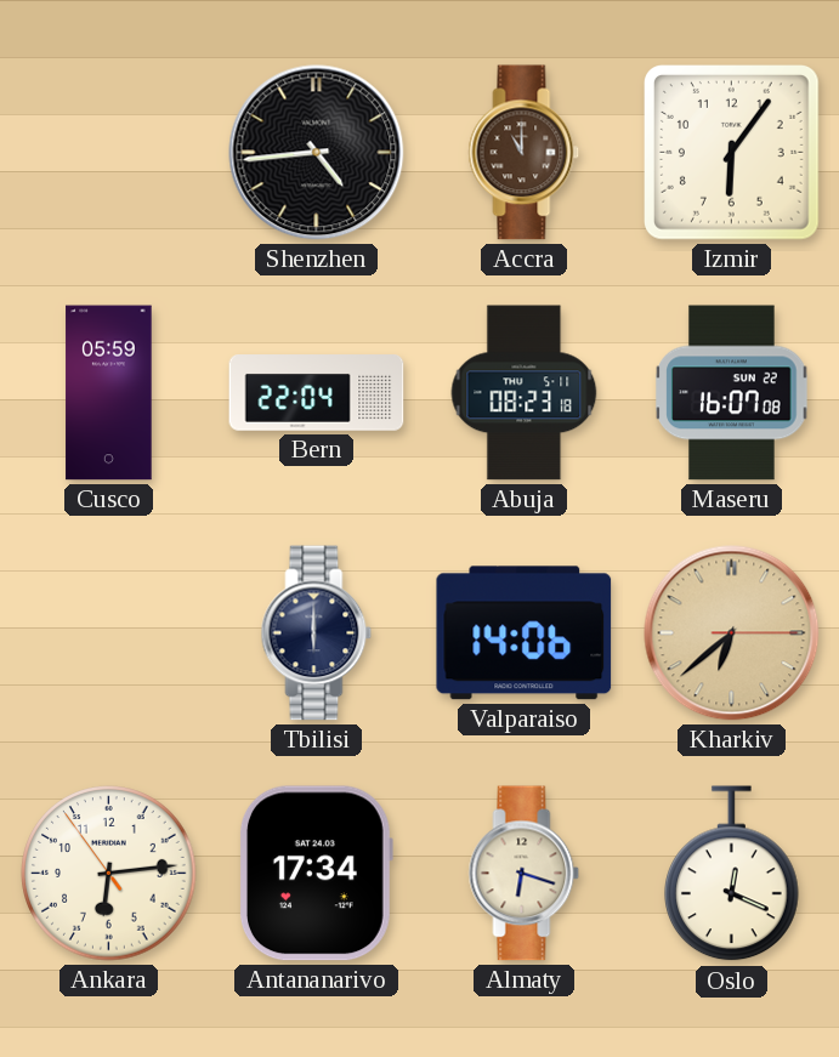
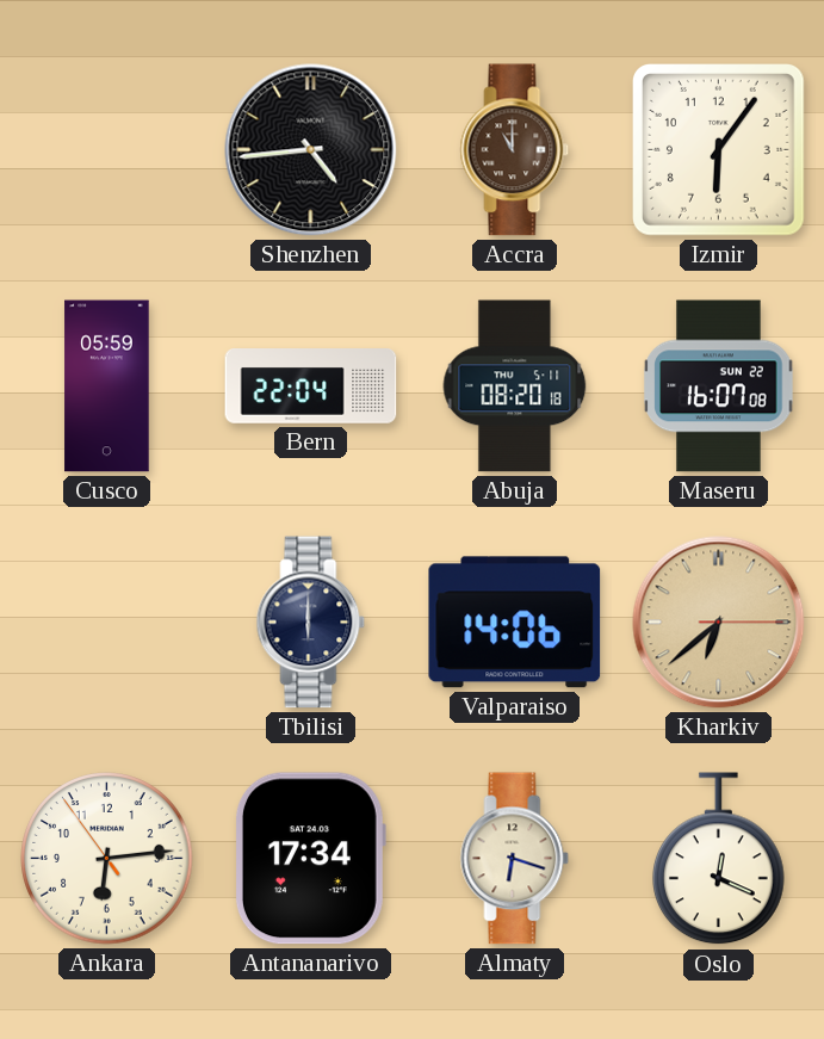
Abuja: 08:23 -> 08:20
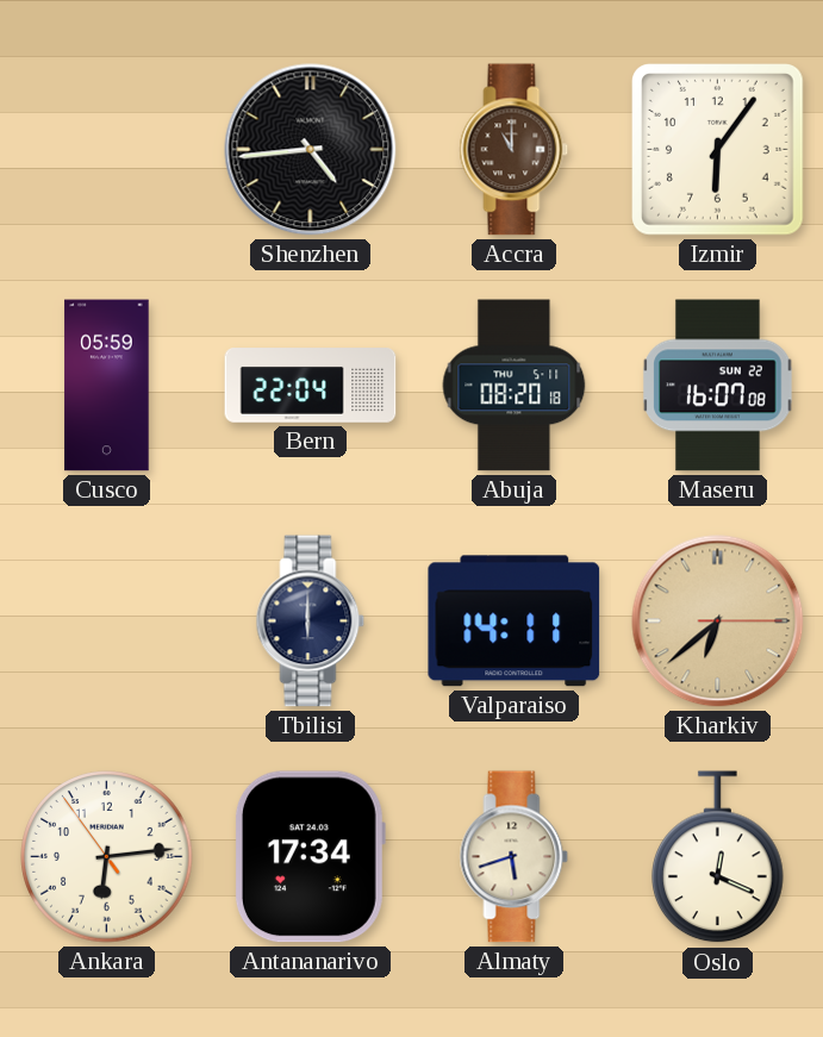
Valparaiso: 14:06 -> 14:11
Almaty: 6:18 -> 5:42
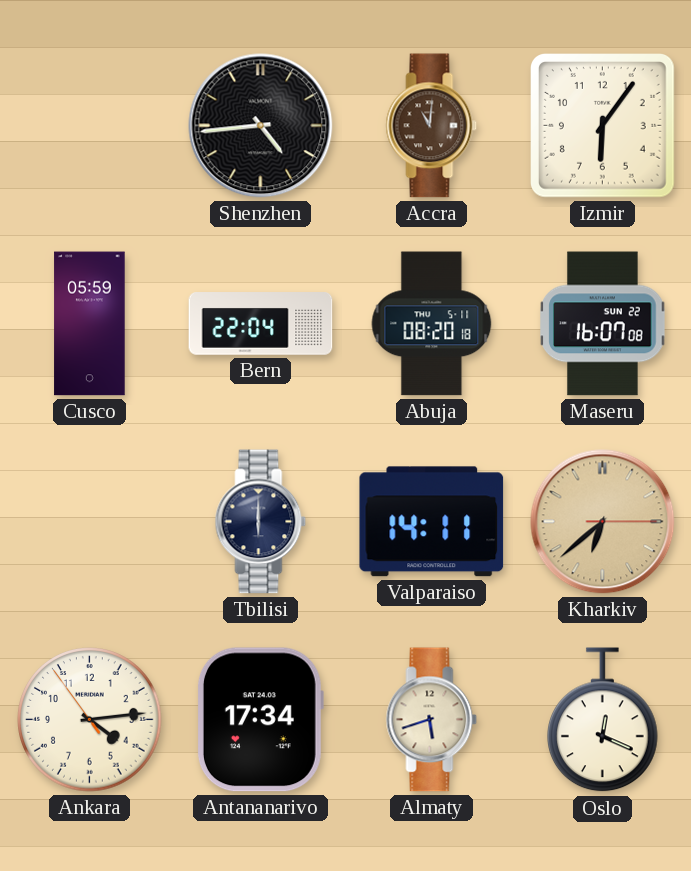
Accra: 11:00 -> 11:01
Ankara: 6:13 -> 4:13
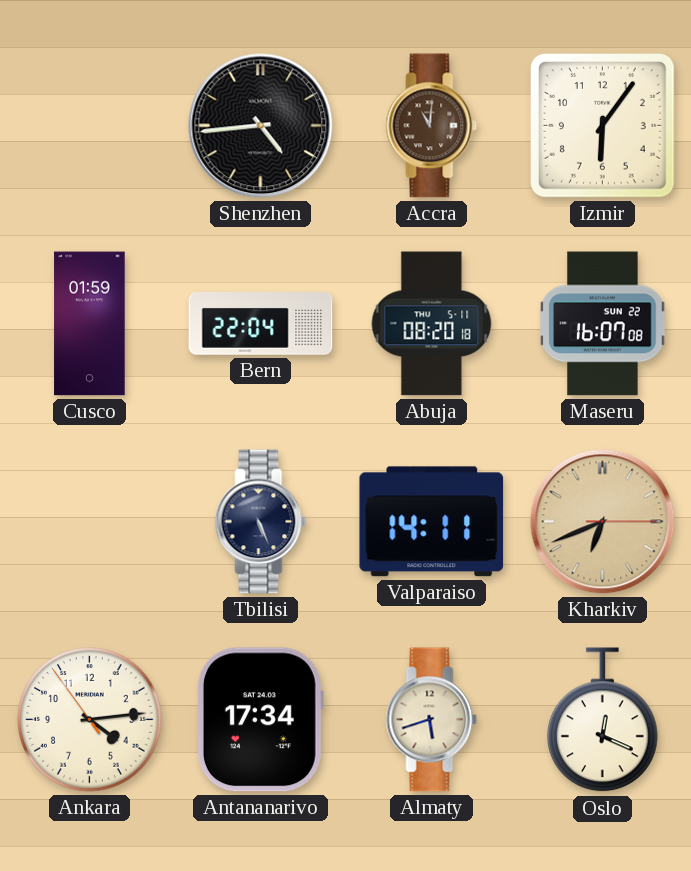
Cusco: 05:59 -> 01:59
Tbilisi: 6:00 -> 5:26
Kharkiv: 6:38 -> 6:41
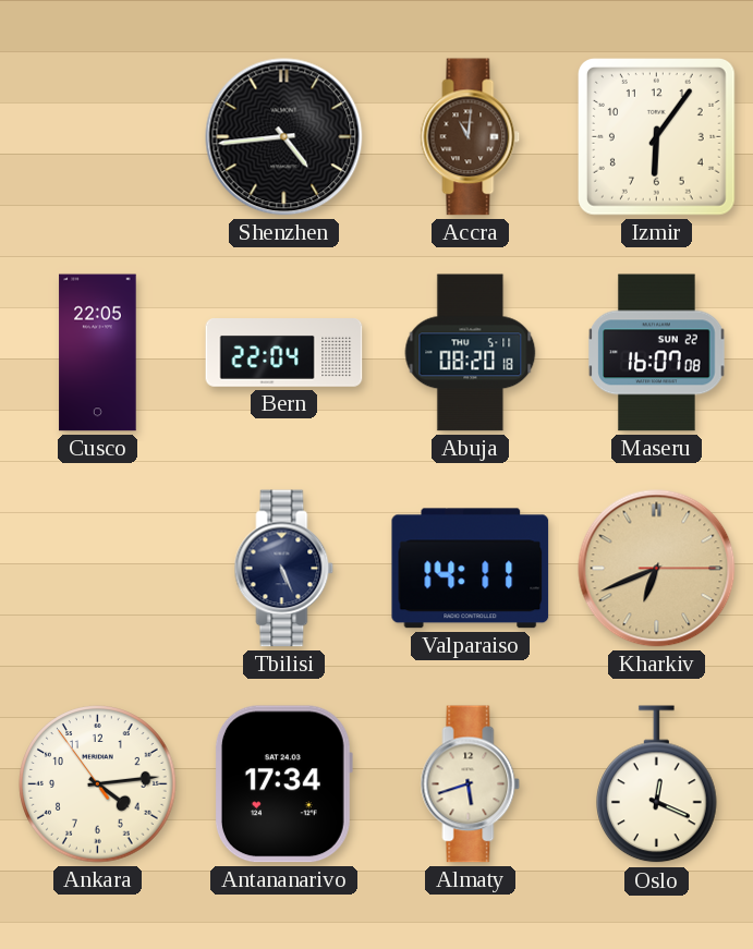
Cusco: 01:59 -> 22:05
